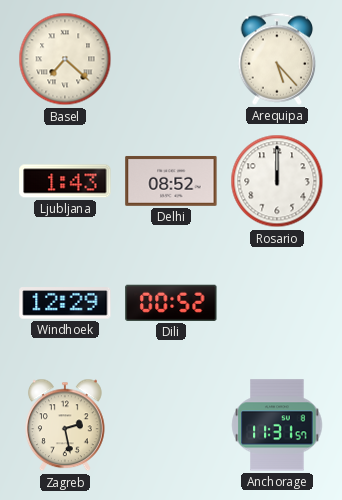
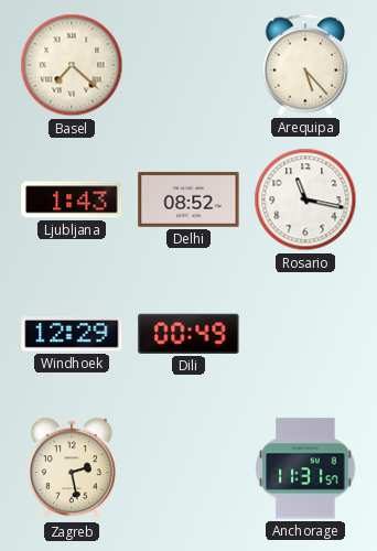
Rosario: 12:00 -> 11:17
Dili: 00:52 -> 00:49
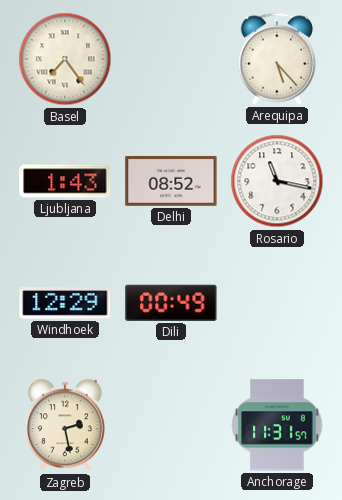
Basel: 7:22 -> 7:24
